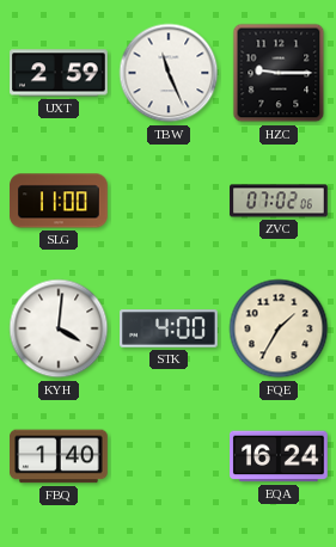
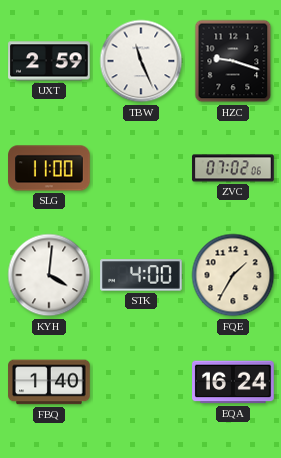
HZC: 9:15 -> 9:18
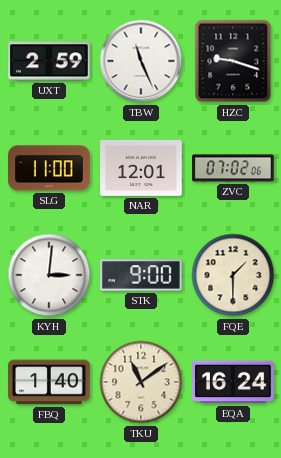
NAR: none -> 12:01
KYH: 4:01 -> 3:01
STK: 4:00 -> 9:00
FQE: 1:35 -> 1:30
TKU: none -> 11:09
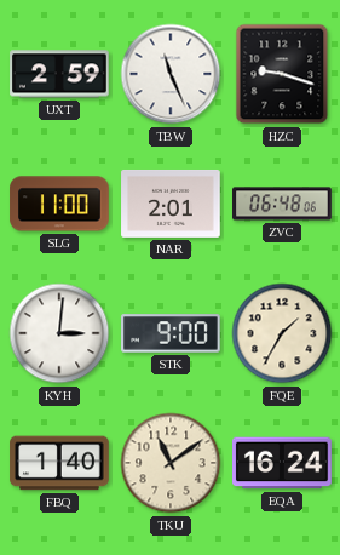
NAR: 12:01 -> 2:01
ZVC: 07:02 -> 06:48
FQE: 1:30 -> 1:35
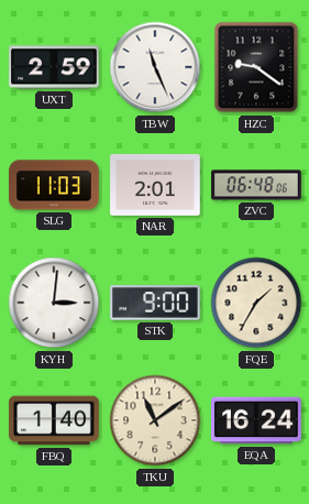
HZC: 9:18 -> 9:21
SLG: 11:00 -> 11:03
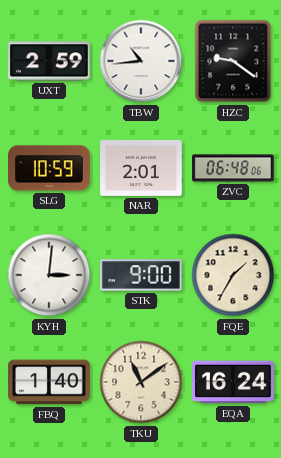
TBW: 11:26 -> 10:44
SLG: 11:03 -> 10:59
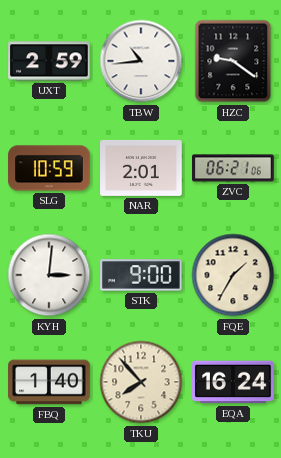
ZVC: 06:48 -> 06:21
TKU: 11:09 -> 7:53
